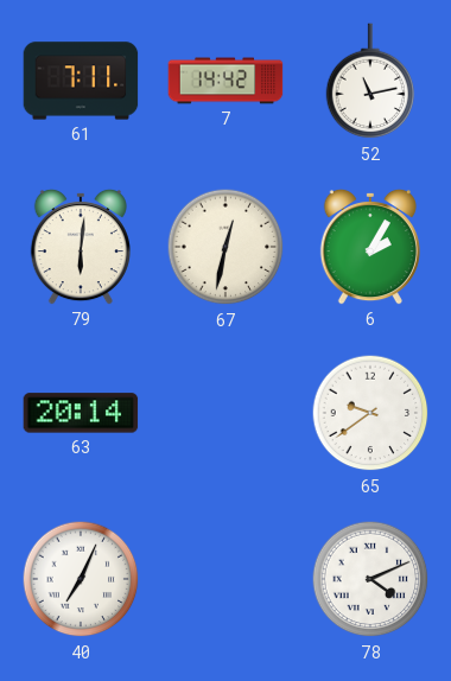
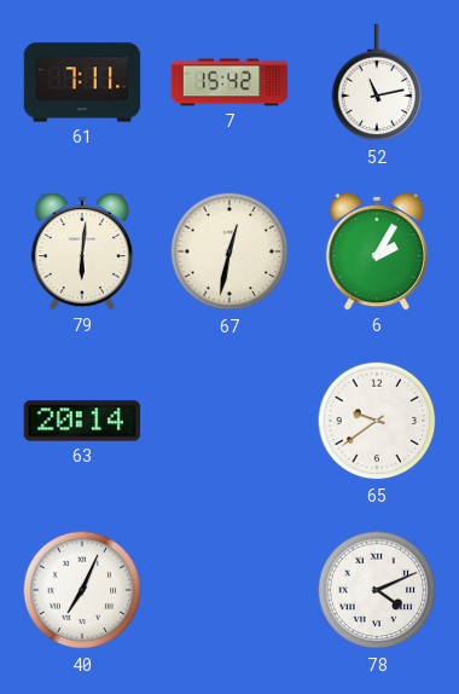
7: 14:42 -> 15:42
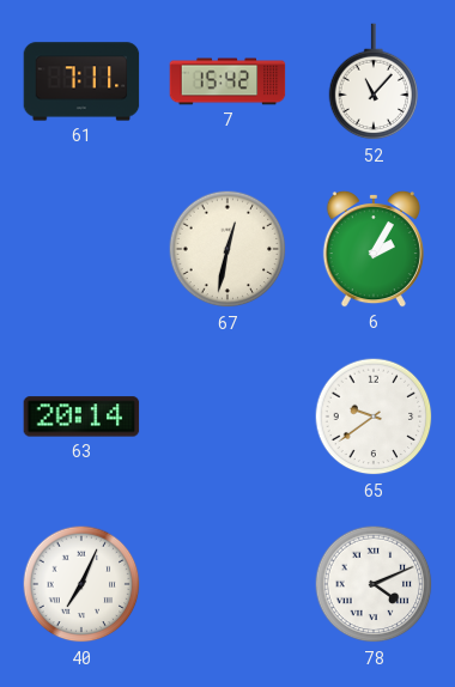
52: 11:13 -> 11:07
79: 6:01 -> none
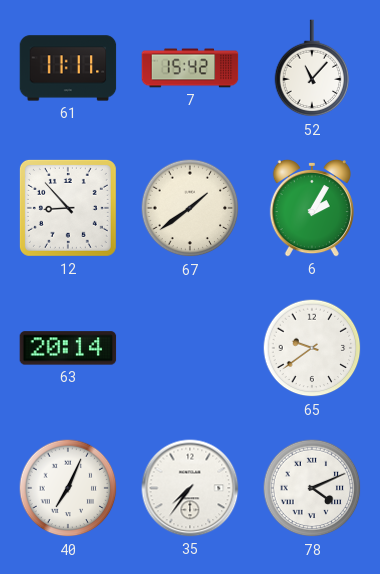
61: 7:11 -> 11:11
12: none -> 8:53
67: 12:32 -> 1:39
35: none -> 7:36
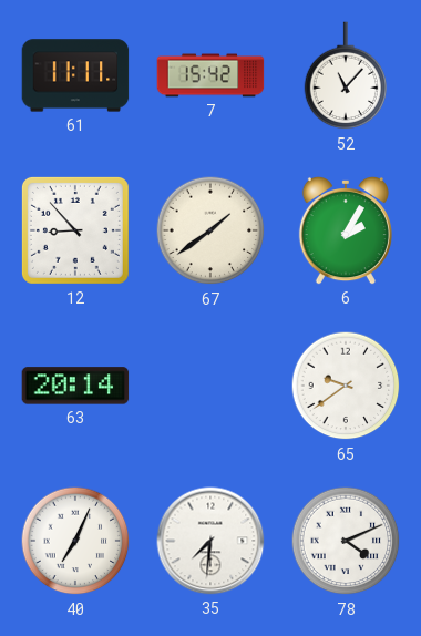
35: 7:36 -> 7:31
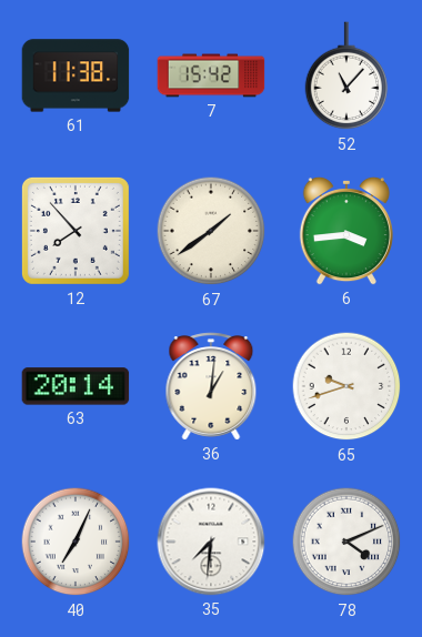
61: 11:11 -> 11:38
12: 8:53 -> 7:53
6: 2:05 -> 3:44
36: none -> 1:01
65: 9:39 -> 9:42
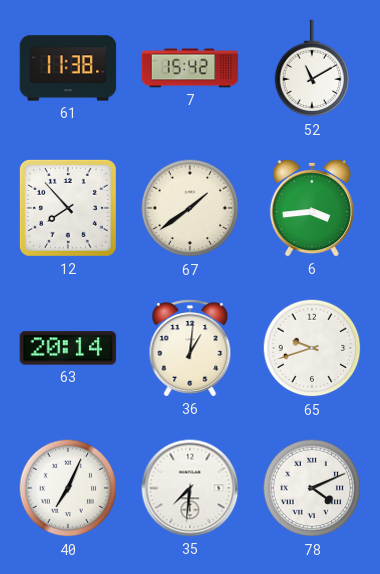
52: 11:07 -> 11:10
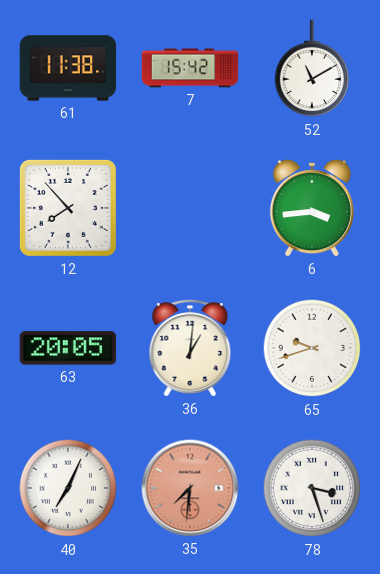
67: 1:39 -> none
63: 20:14 -> 20:05
35 dial: white -> salmon
78: 4:11 -> 3:27
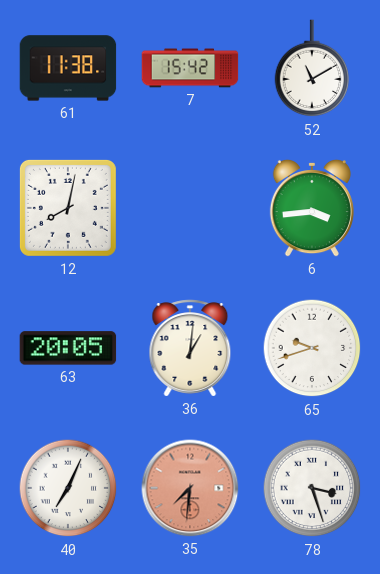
12: 7:53 -> 8:02
